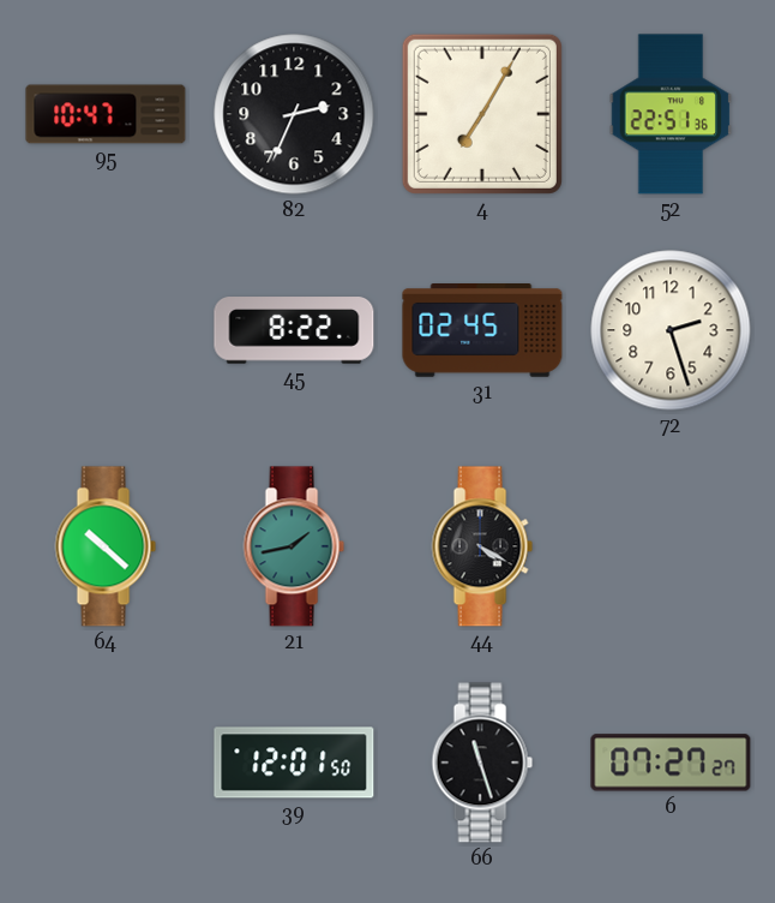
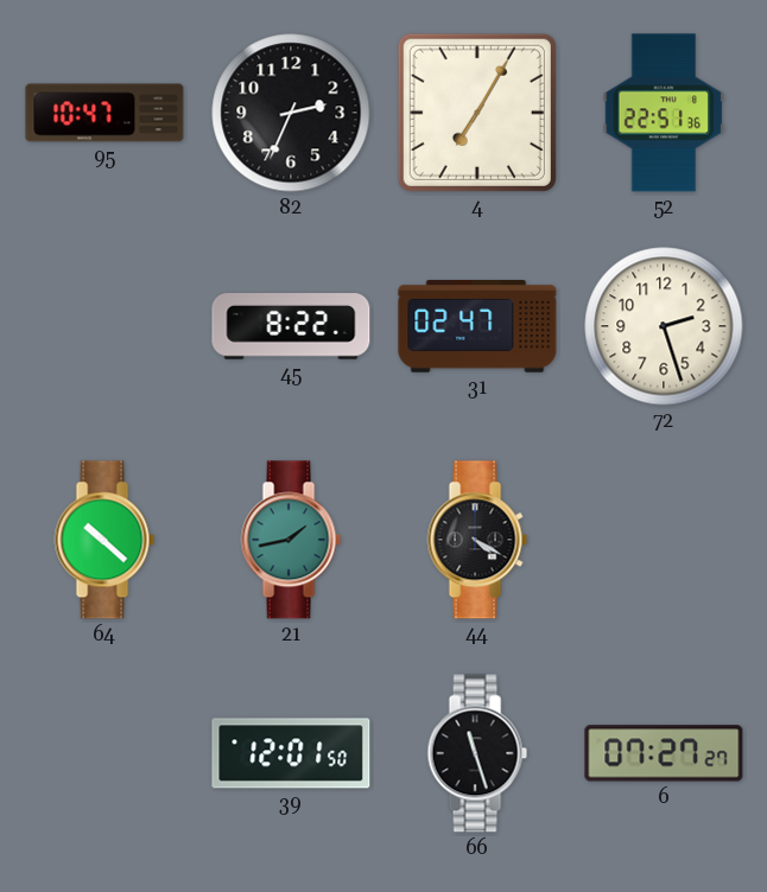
31: 02:45 -> 02:47
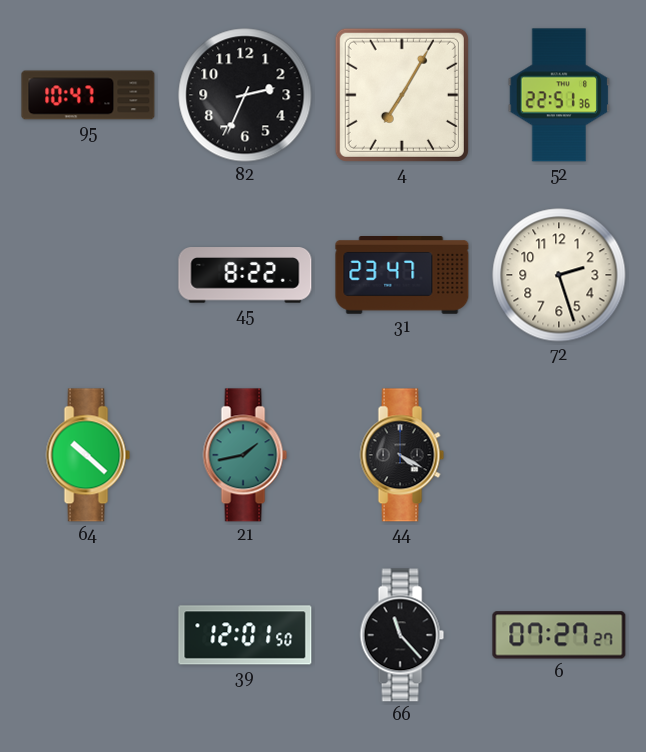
31: 02:47 -> 23:47
66: 11:27 -> 11:23
